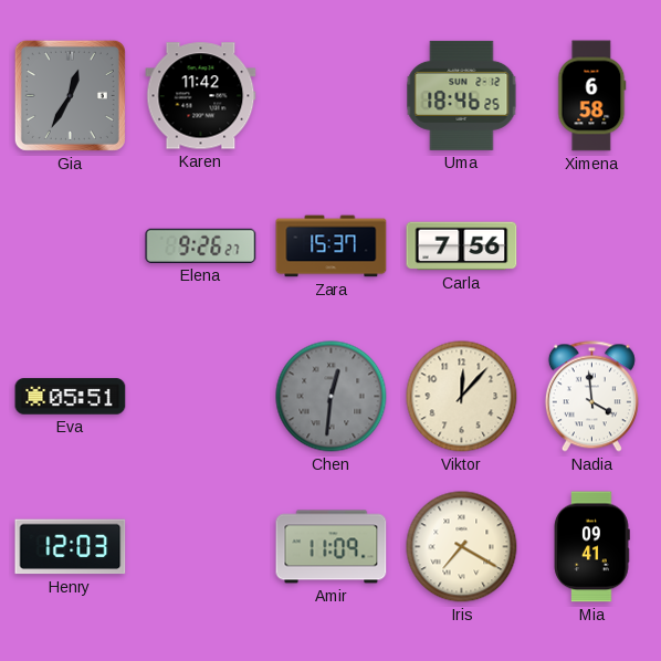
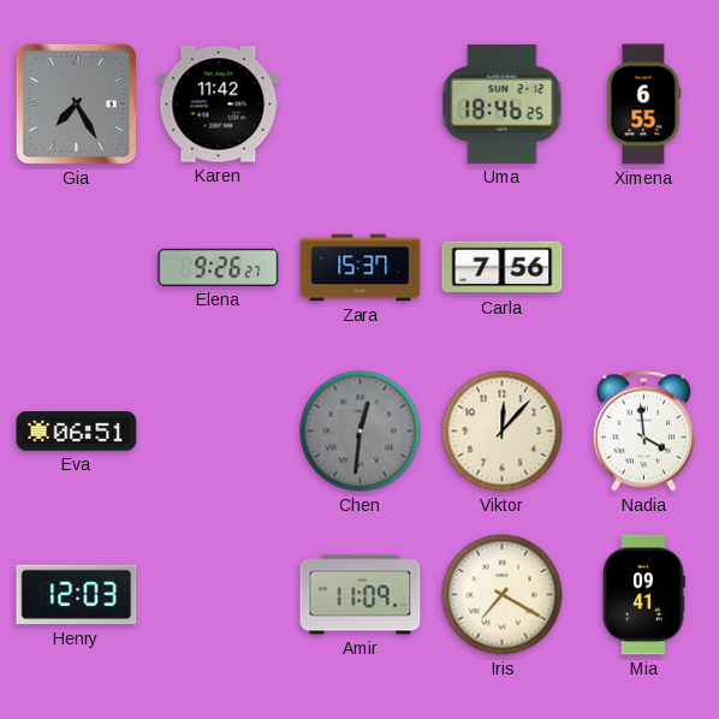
Gia: 12:35 -> 7:25
Ximena: 6:58 -> 6:55
Eva: 05:51 -> 06:51
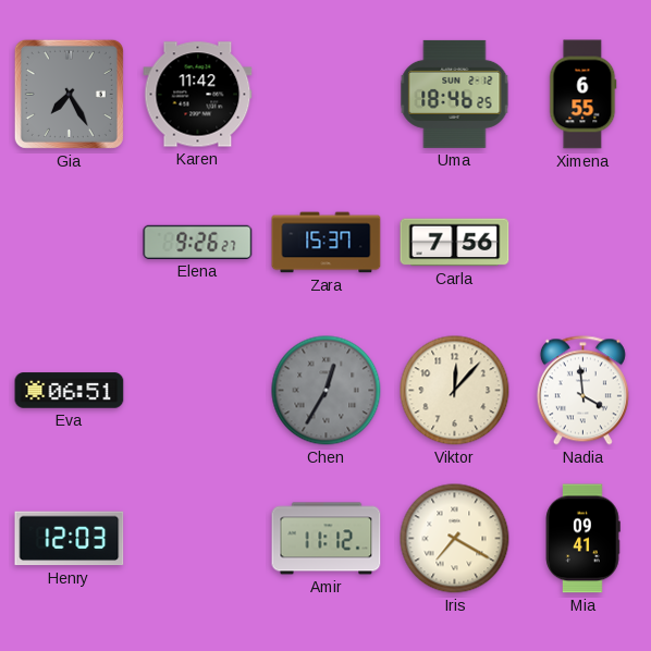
Chen: 12:31 -> 12:35
Amir: 11:09 -> 11:12
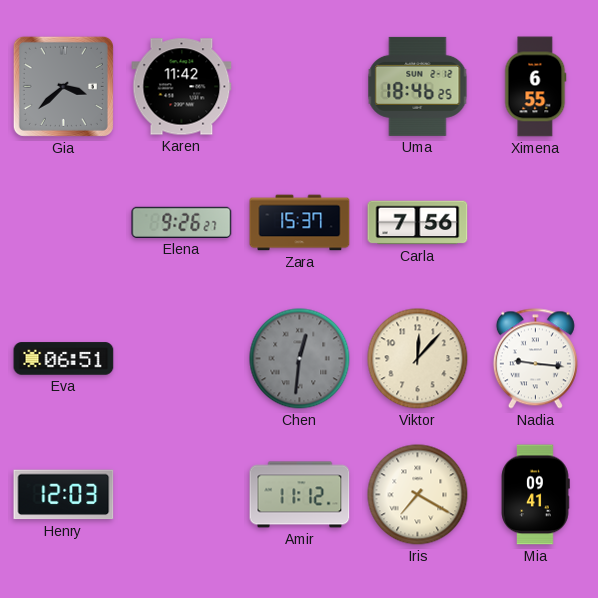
Gia: 7:25 -> 3:38
Chen: 12:35 -> 12:31
Nadia: 3:59 -> 9:16
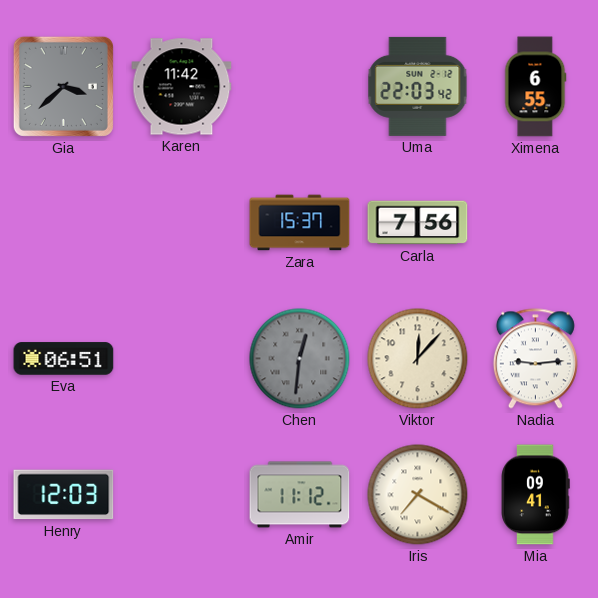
Uma: 18:46 -> 22:03
Elena: 9:26 -> none
Nadia: 9:16 -> 9:14
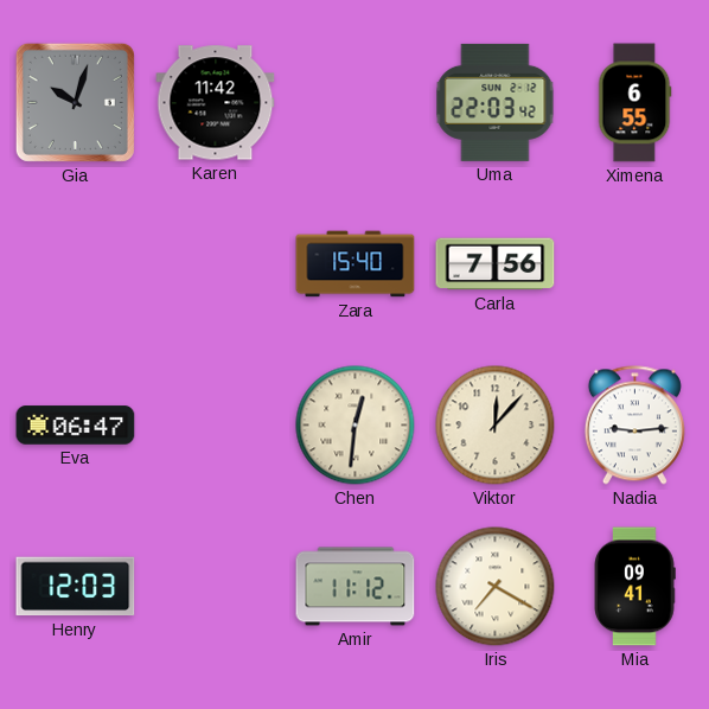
Gia: 3:38 -> 10:03
Zara: 15:37 -> 15:40
Eva: 06:51 -> 06:47
Chen dial: grey -> cream
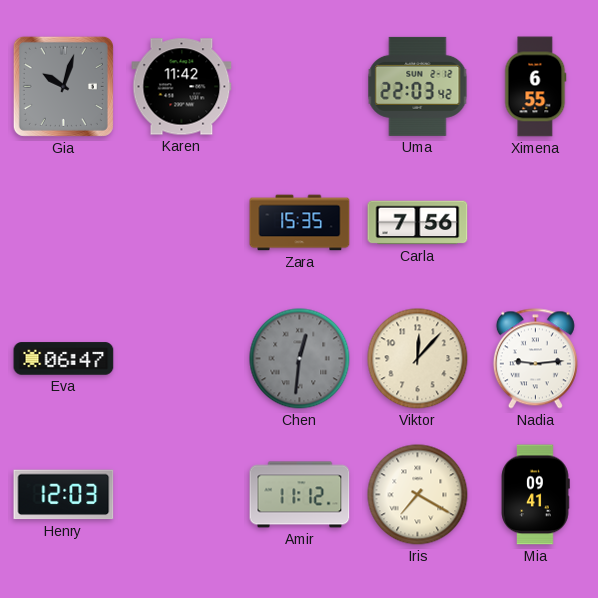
Zara: 15:40 -> 15:35
Chen dial: cream -> grey
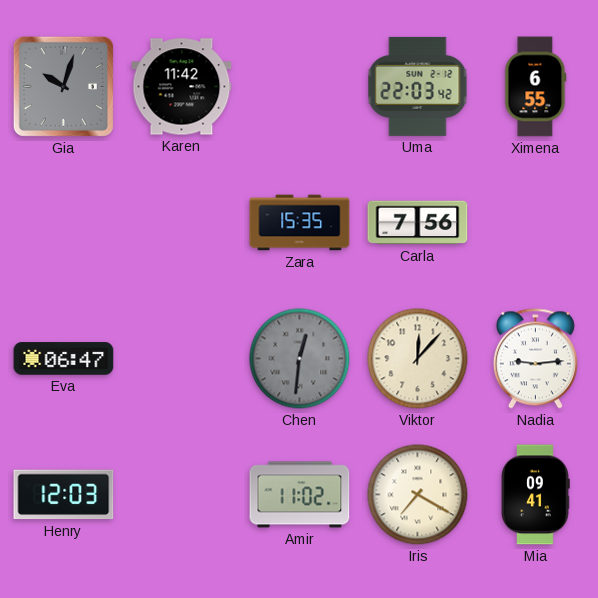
Amir: 11:12 -> 11:02
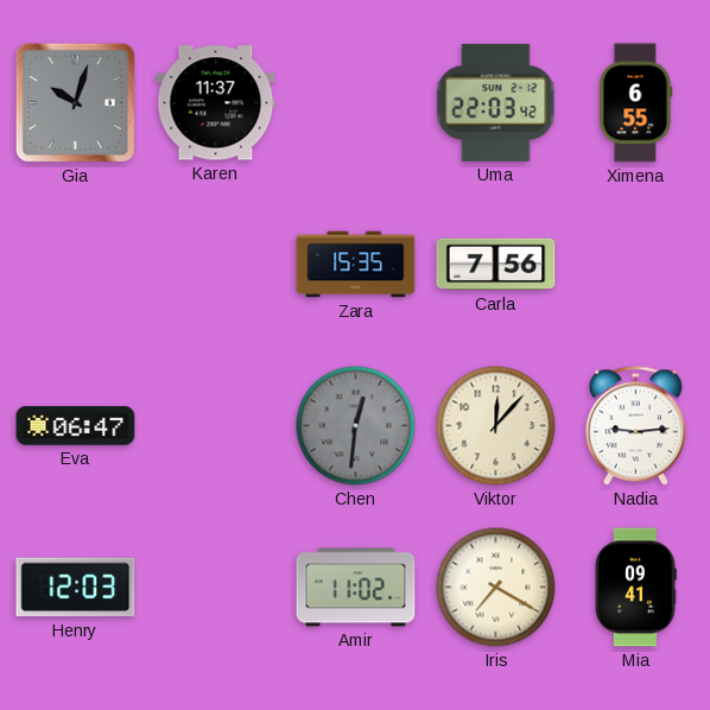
Karen: 11:42 -> 11:37
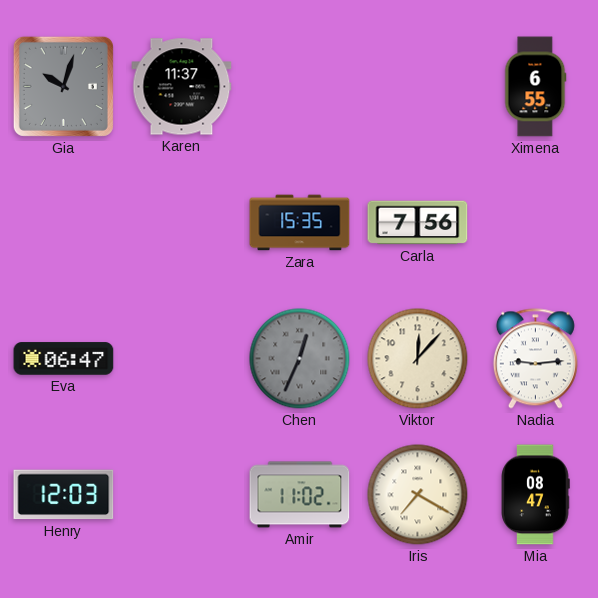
Uma: 22:03 -> none
Chen: 12:31 -> 12:34
Mia: 09:41 -> 08:47
